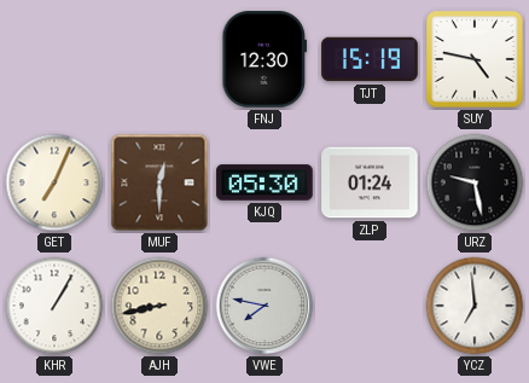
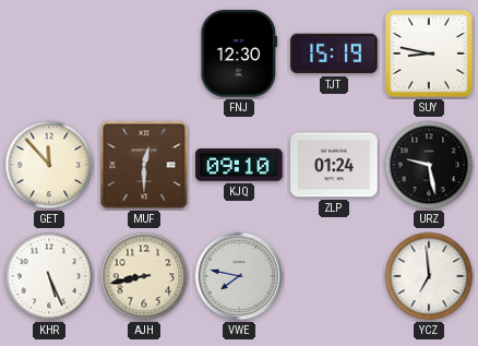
SUY: 4:47 -> 8:47
GET: 7:04 -> 11:53
KJQ: 05:30 -> 09:10
KHR: 1:05 -> 5:26
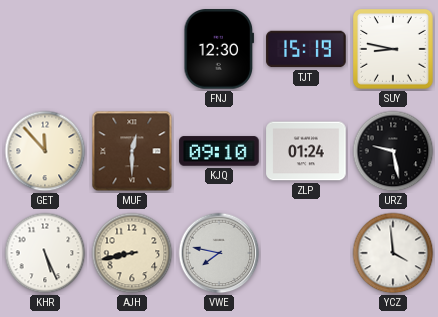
YCZ: 6:59 -> 3:59
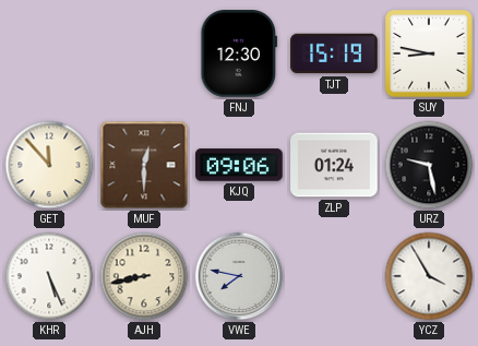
KJQ: 09:10 -> 09:06
YCZ: 3:59 -> 3:55
